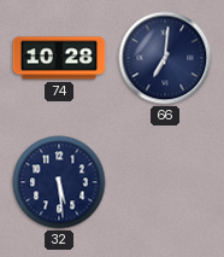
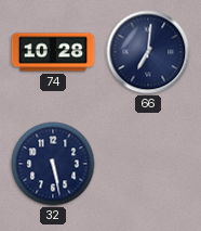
32: 5:29 -> 5:28
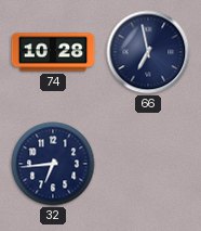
66: 7:01 -> 6:58
32: 5:28 -> 6:44
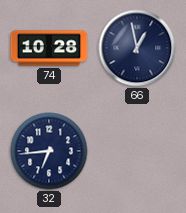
66: 6:58 -> 12:58
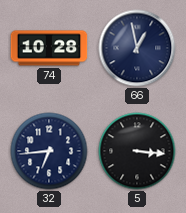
5: none -> 3:16
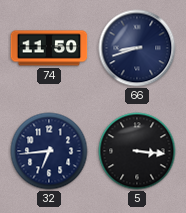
74: 10:28 -> 11:50
66: 12:58 -> 8:42
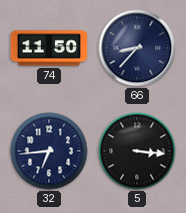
66: 8:42 -> 8:37
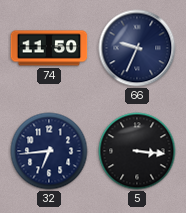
66: 8:37 -> 9:34
